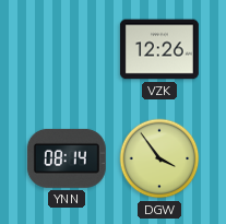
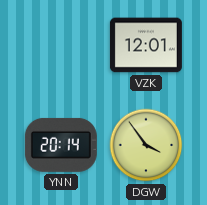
VZK: 12:26 -> 12:01
YNN: 08:14 -> 20:14
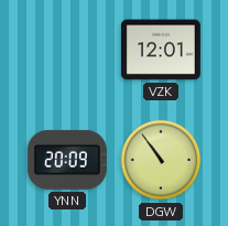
YNN: 20:14 -> 20:09
DGW: 3:54 -> 10:54
